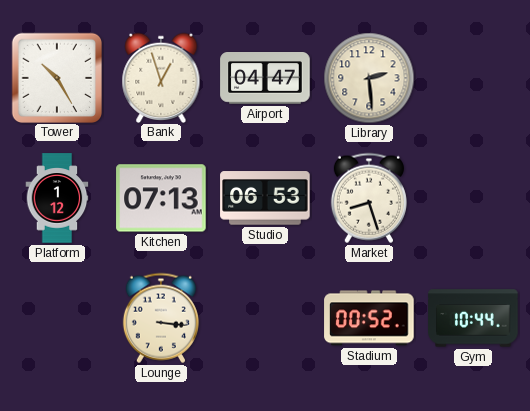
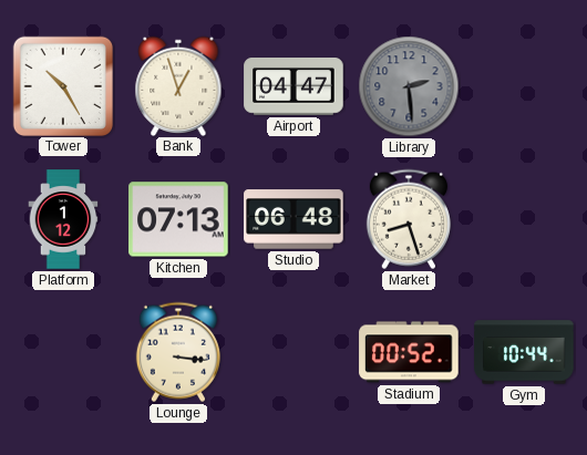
Library dial: cream -> grey
Studio: 06:53 -> 06:48
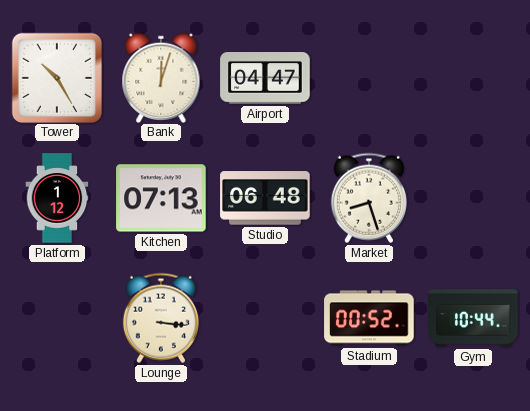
Bank: 12:57 -> 12:03
Library: 2:29 -> none
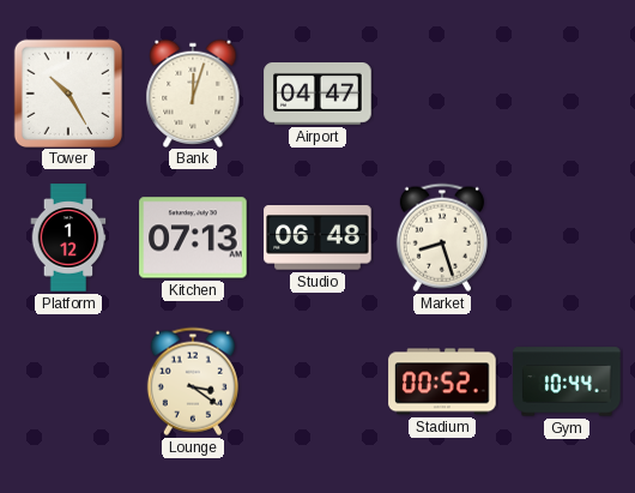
Lounge: 3:16 -> 3:21
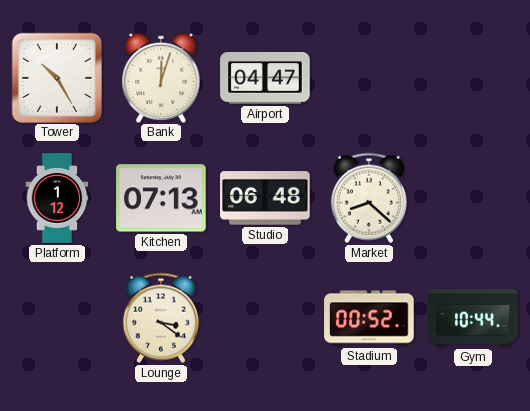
Market: 8:27 -> 8:22
